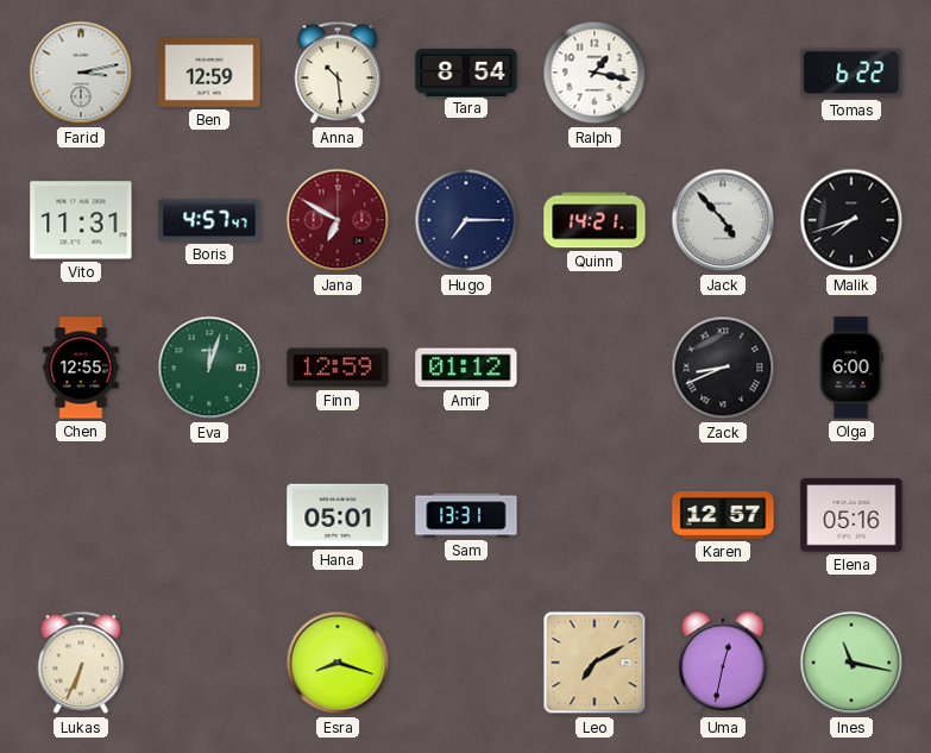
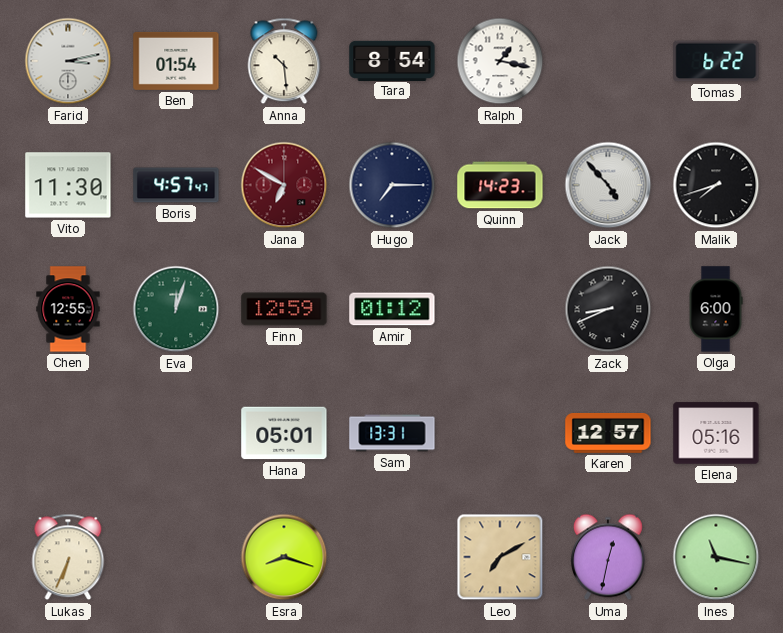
Ben: 12:59 -> 01:54
Vito: 11:31 -> 11:30
Quinn: 14:21 -> 14:23
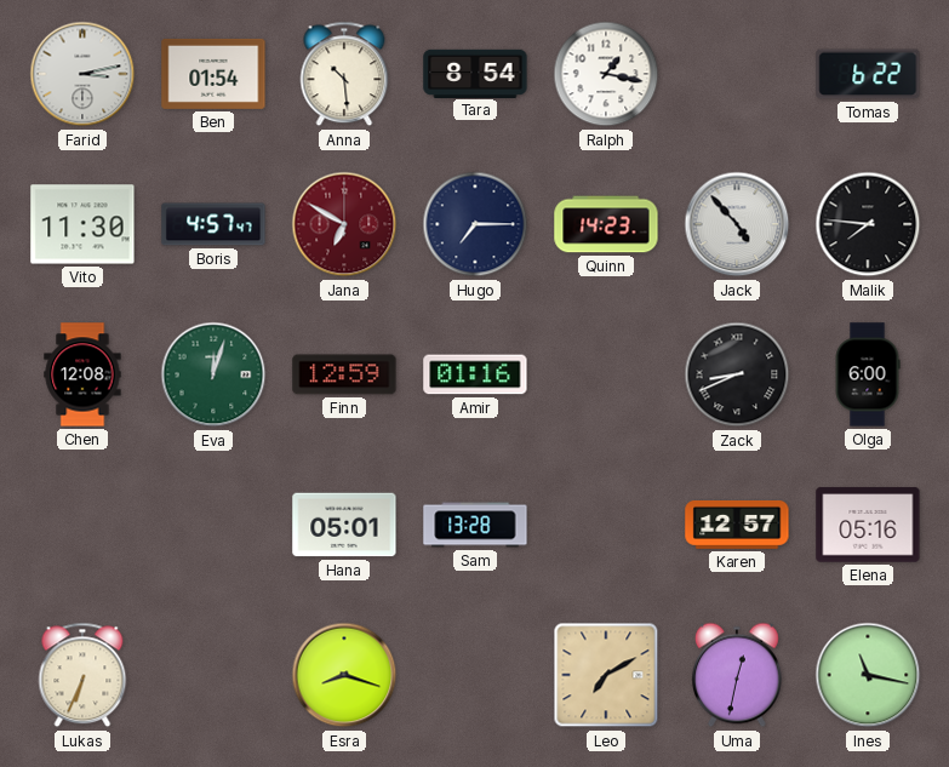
Malik: 7:42 -> 7:46
Chen: 12:55 -> 12:08
Amir: 01:12 -> 01:16
Sam: 13:31 -> 13:28
